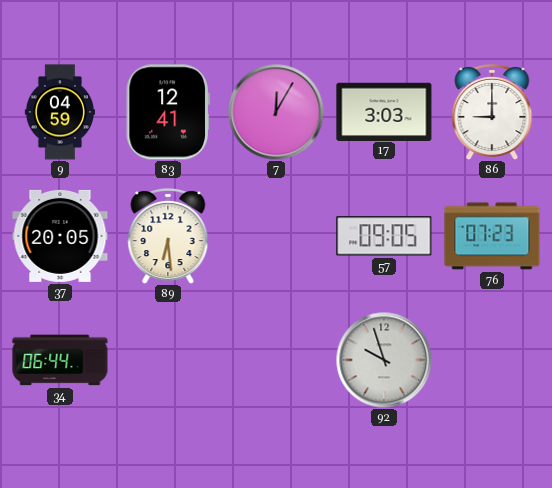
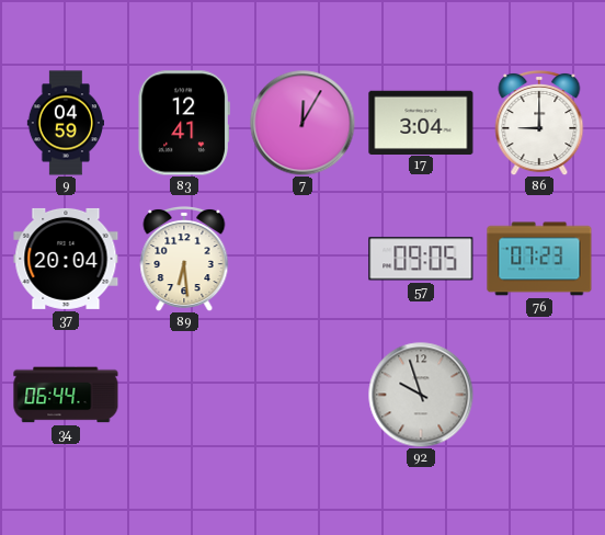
17: 3:03 -> 3:04
37: 20:05 -> 20:04
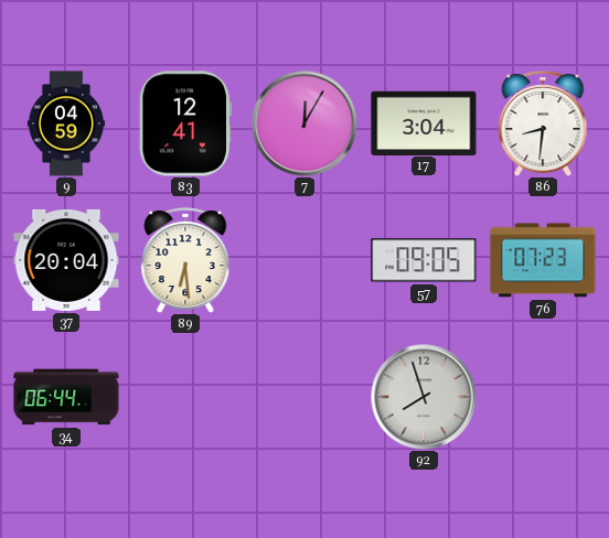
86: 9:00 -> 8:31
92: 9:57 -> 7:57
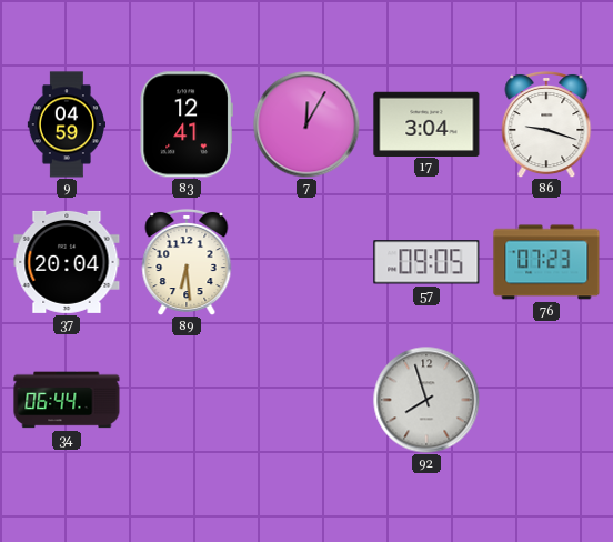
86: 8:31 -> 9:18
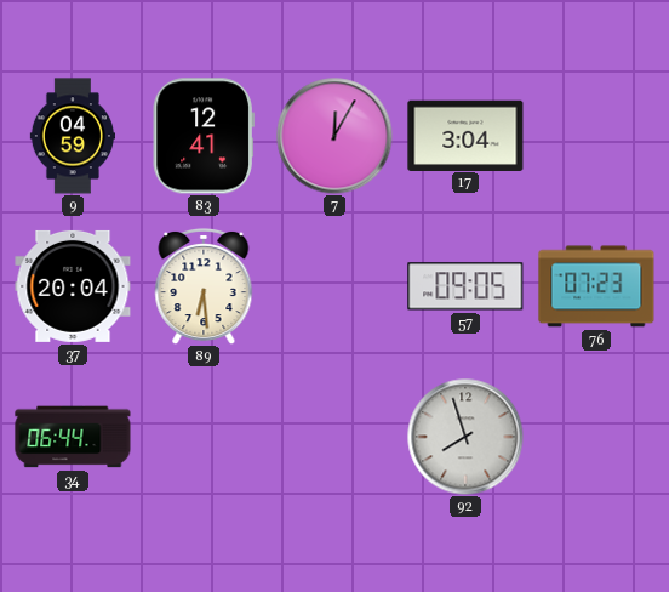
86: 9:18 -> none
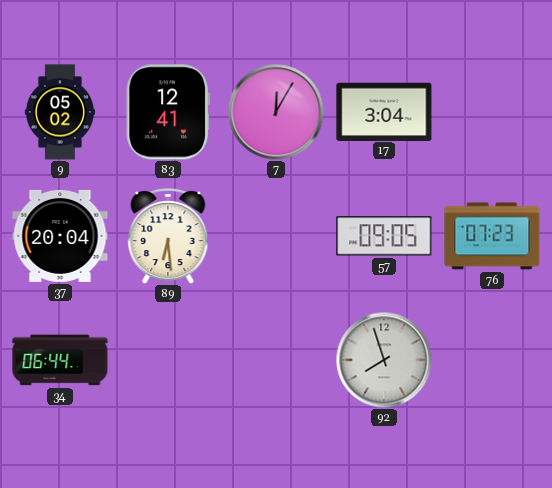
9: 04:59 -> 05:02
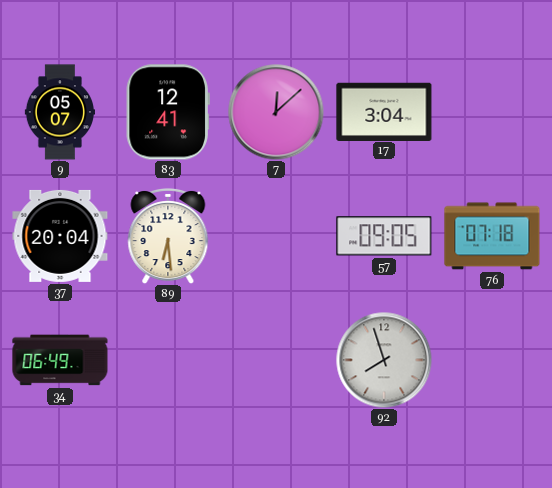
9: 05:02 -> 05:07
7: 12:05 -> 12:08
76: 07:23 -> 07:18
34: 06:44 -> 06:49
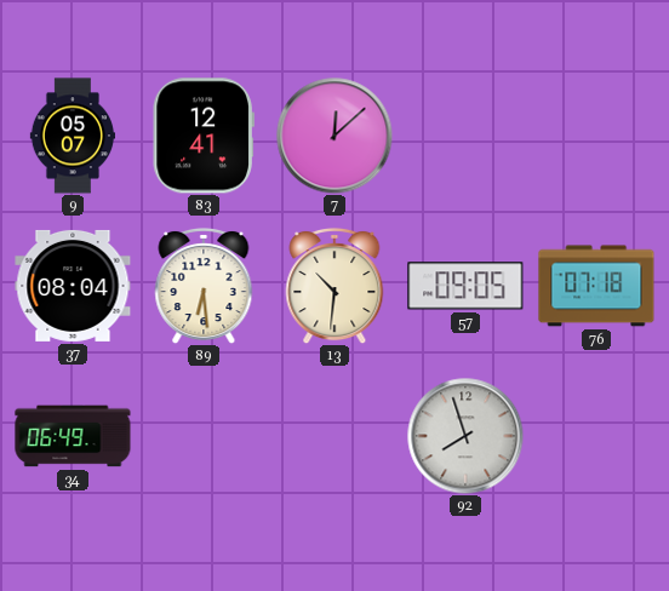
17: 3:04 -> none
37: 20:04 -> 08:04
13: none -> 10:31
